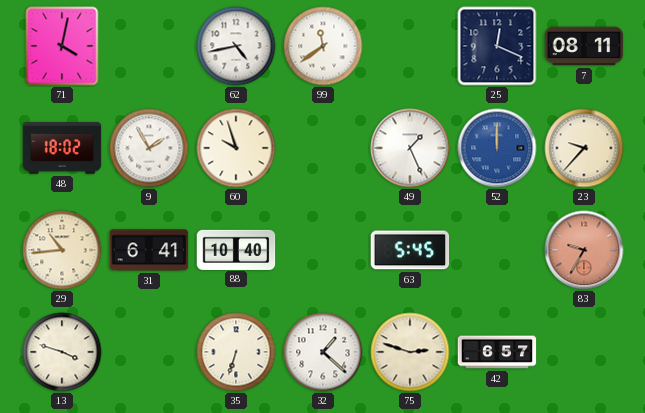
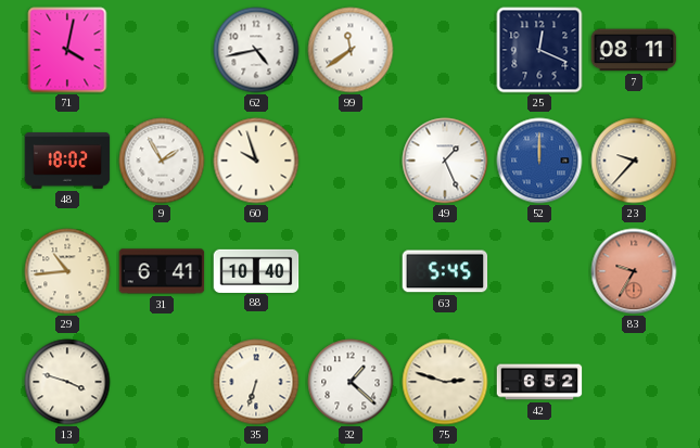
42: 6:57 -> 6:52
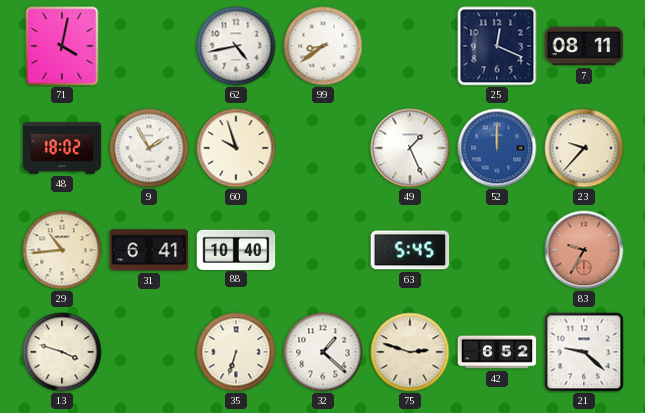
99: 11:39 -> 8:39
21: none -> 9:22
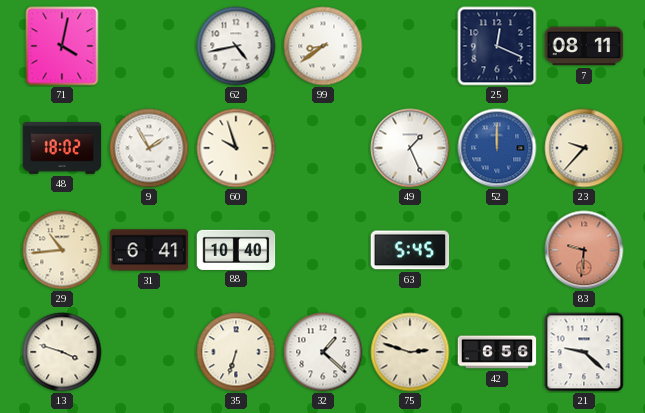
83: 9:35 -> 9:31
42: 6:52 -> 6:56
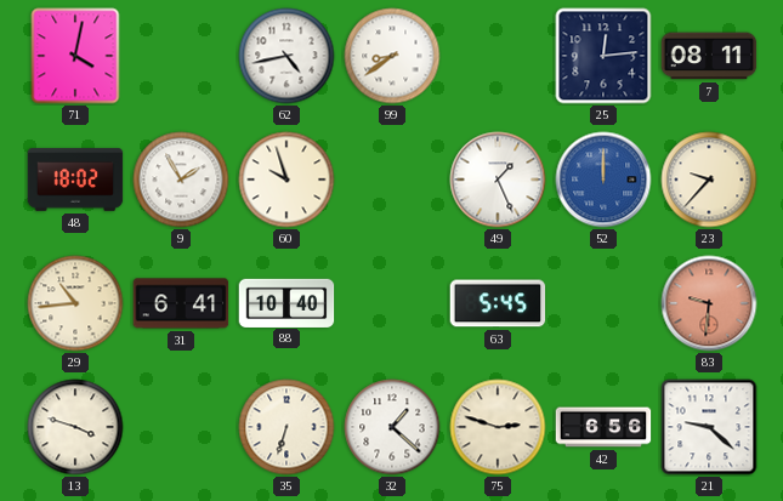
25: 12:19 -> 12:14
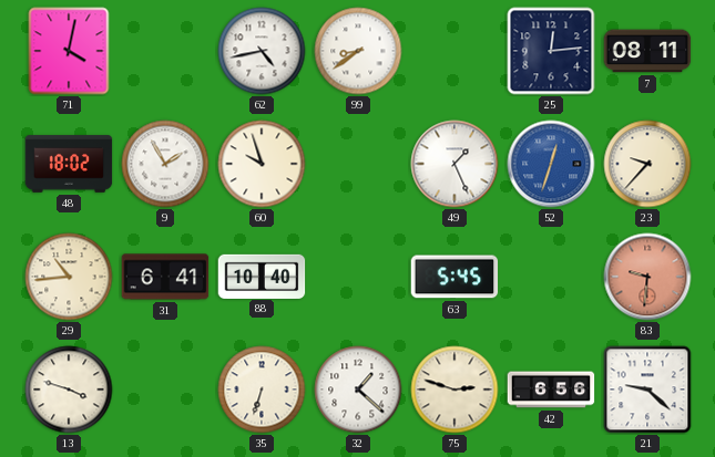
52: 12:00 -> 12:33
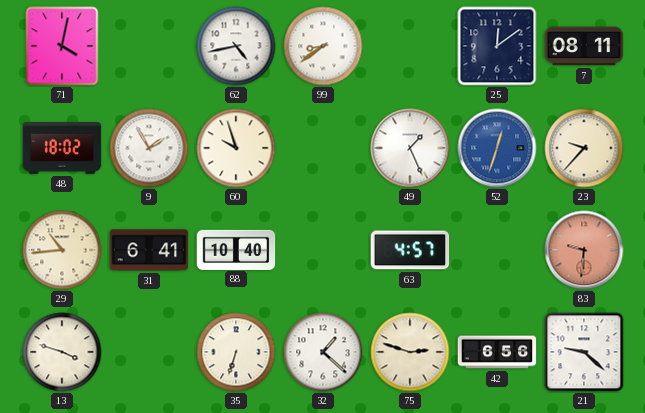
25: 12:14 -> 12:09
63: 5:45 -> 4:57
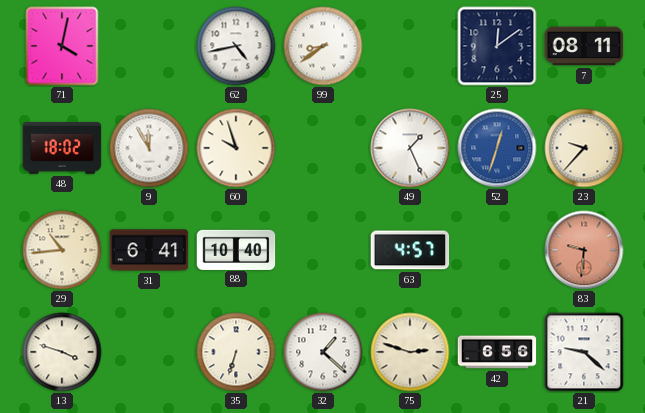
9: 1:55 -> 11:55
